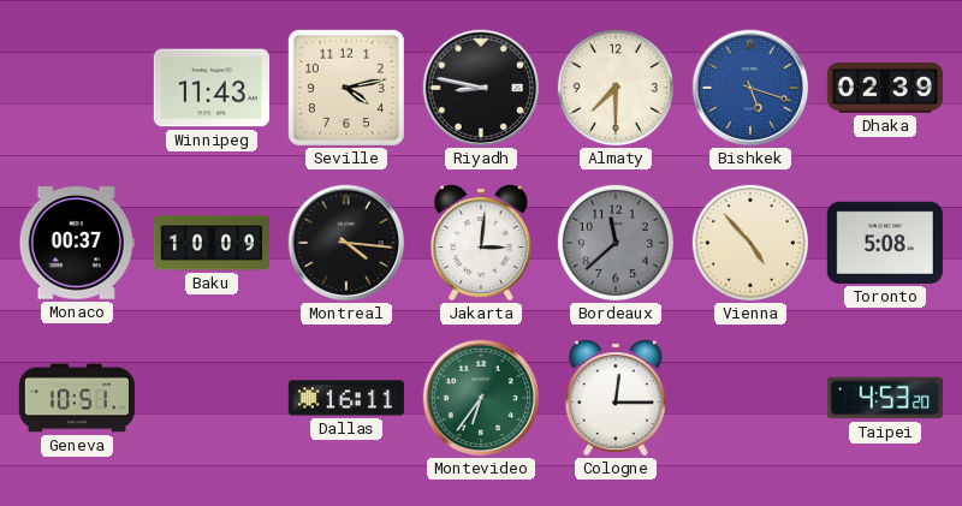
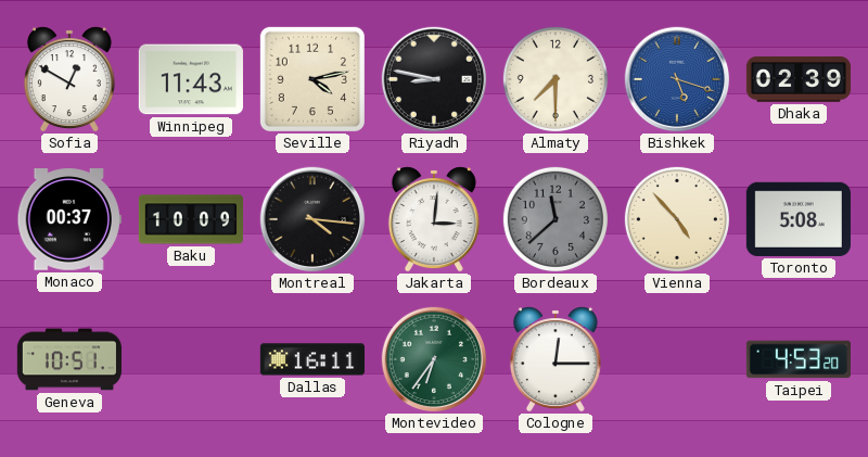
Sofia: none -> 12:50
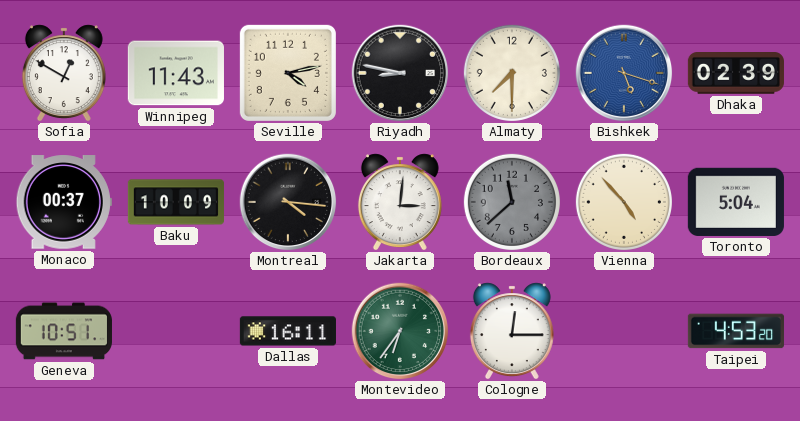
Toronto: 5:08 -> 5:04
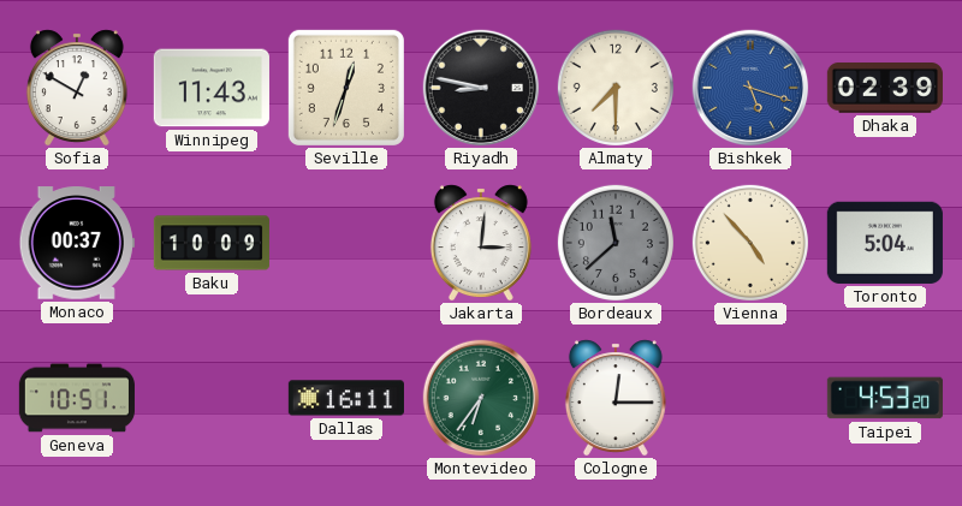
Seville: 4:13 -> 12:33
Montreal: 4:16 -> none
